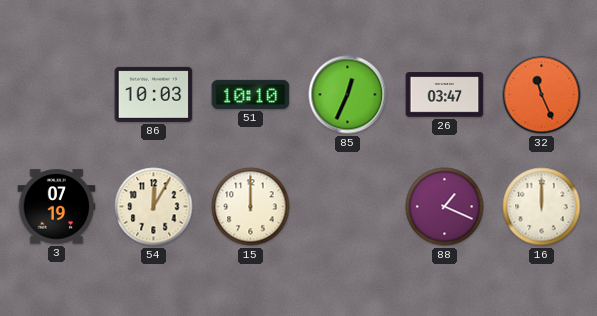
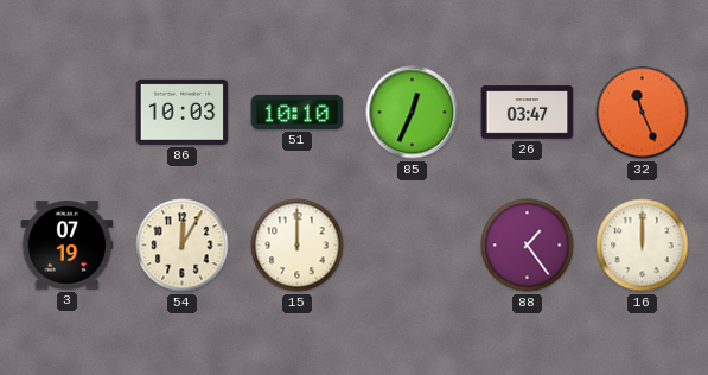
88: 1:19 -> 1:24
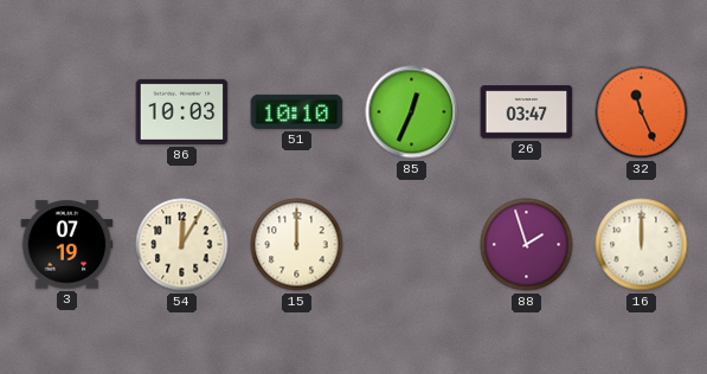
88: 1:24 -> 1:57
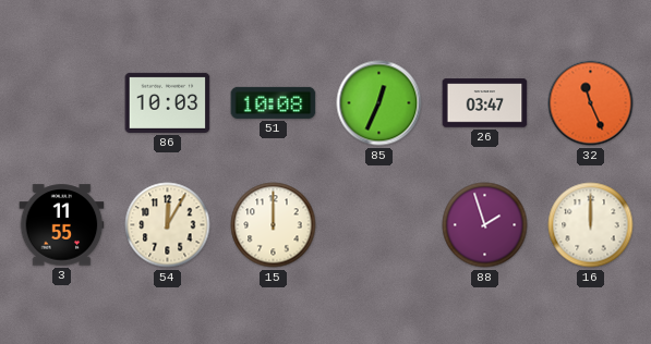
51: 10:10 -> 10:08
3: 07:19 -> 11:55
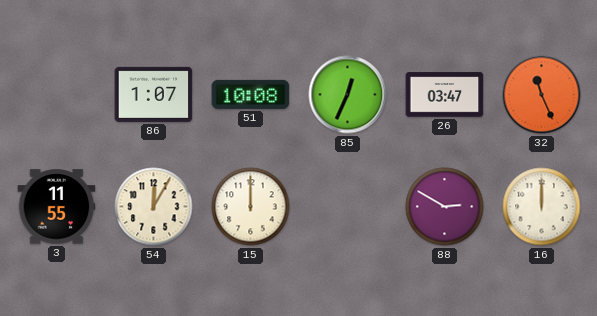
86: 10:03 -> 1:07
88: 1:57 -> 2:50
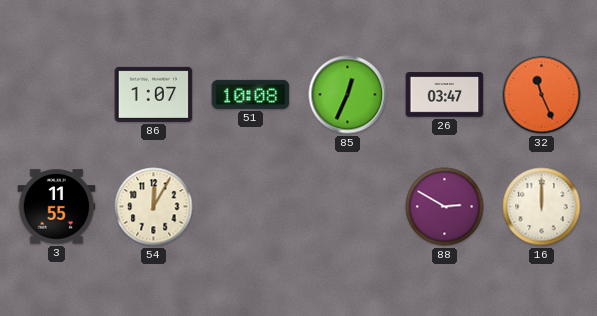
15: 12:00 -> none
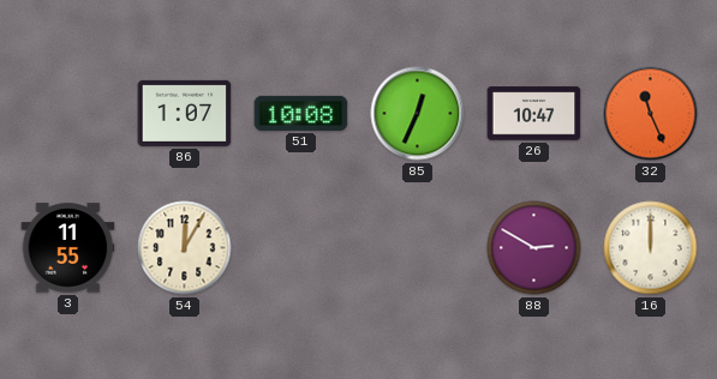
26: 03:47 -> 10:47
